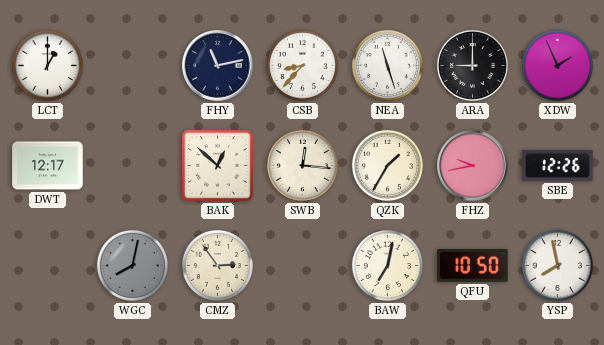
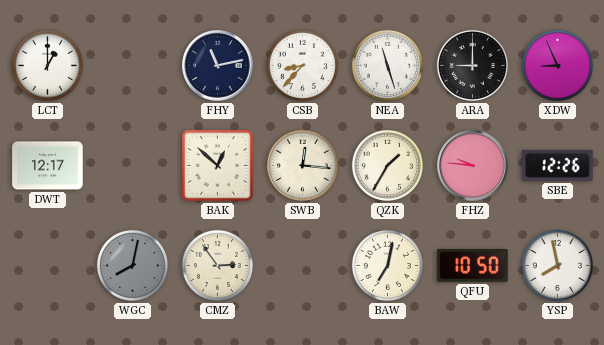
XDW: 1:56 -> 8:56
FHZ: 9:43 -> 9:46
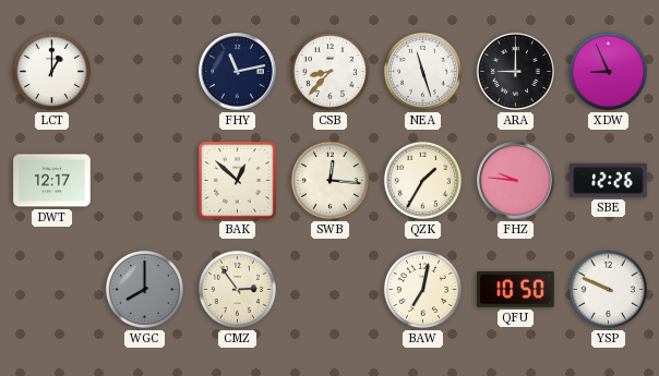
WGC: 8:02 -> 8:00
YSP: 7:58 -> 9:49
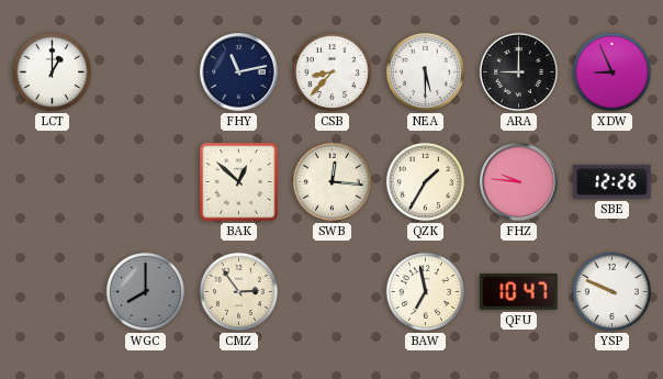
NEA: 11:27 -> 5:30
DWT: 12:17 -> none
BAW: 7:02 -> 6:58
QFU: 10:50 -> 10:47
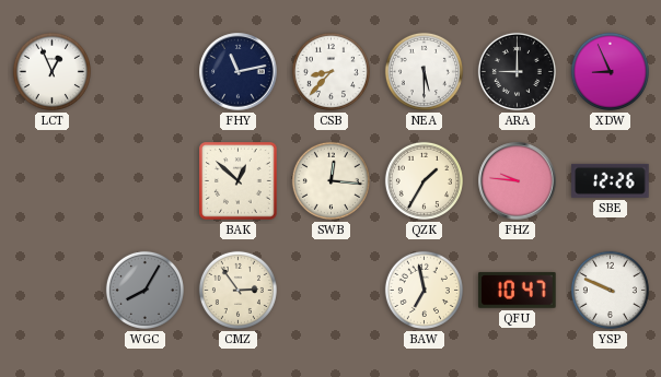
LCT: 1:00 -> 12:56
WGC: 8:00 -> 8:05
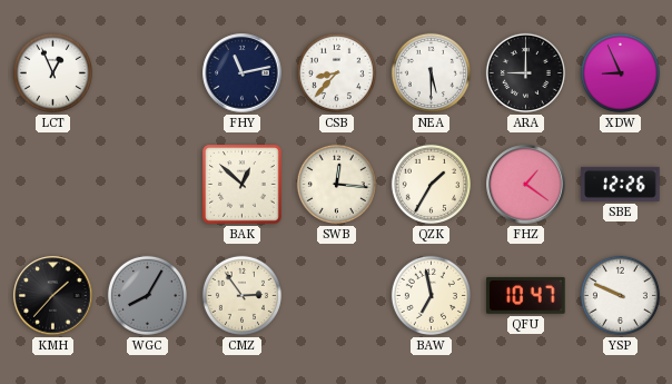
FHZ: 9:46 -> 1:21
KMH: none -> 1:37
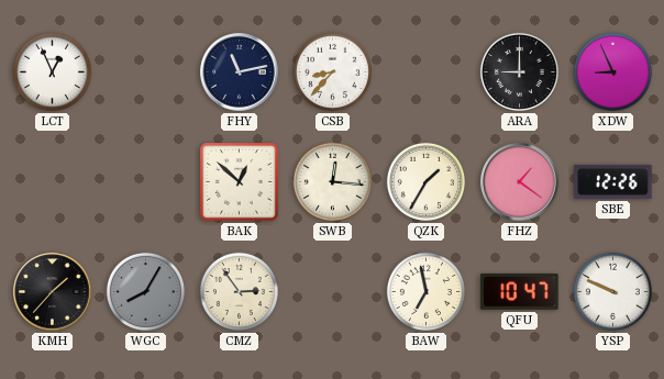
NEA: 5:30 -> none
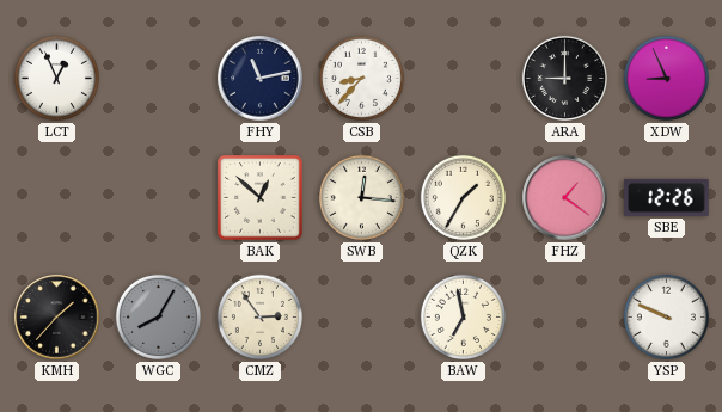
QFU: 10:47 -> none
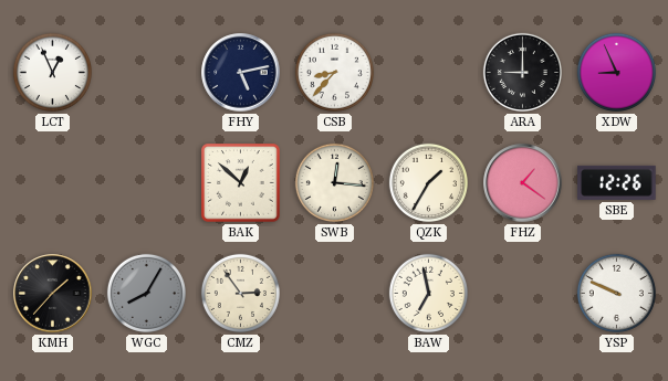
FHY: 11:13 -> 5:13
